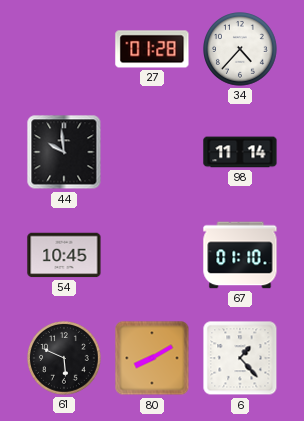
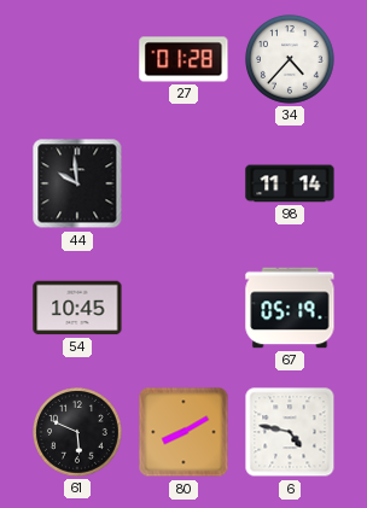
67: 01:10 -> 05:19
6: 1:23 -> 4:47
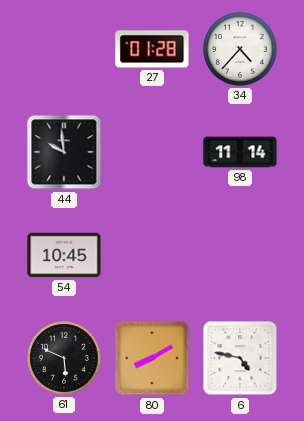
67: 05:19 -> none
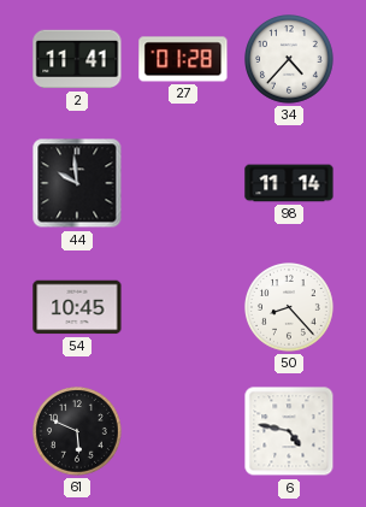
2: none -> 11:41
50: none -> 8:23
80: 8:10 -> none
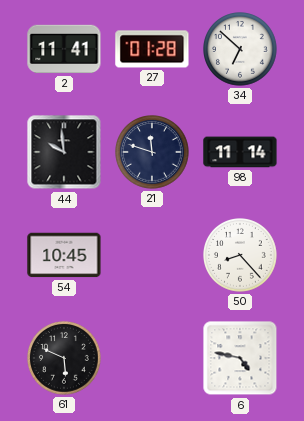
34: 4:37 -> 6:52
21: none -> 11:48
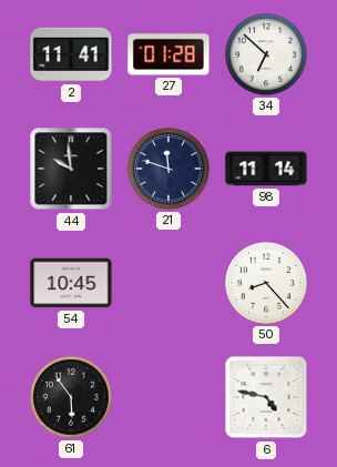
61: 5:49 -> 5:54
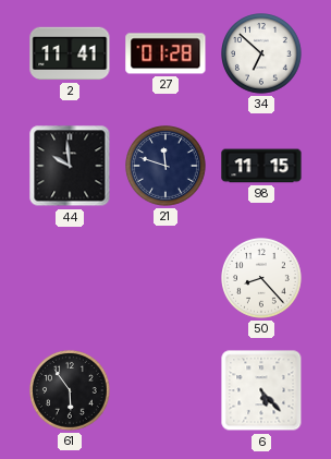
98: 11:14 -> 11:15
54: 10:45 -> none
6: 4:47 -> 5:23
